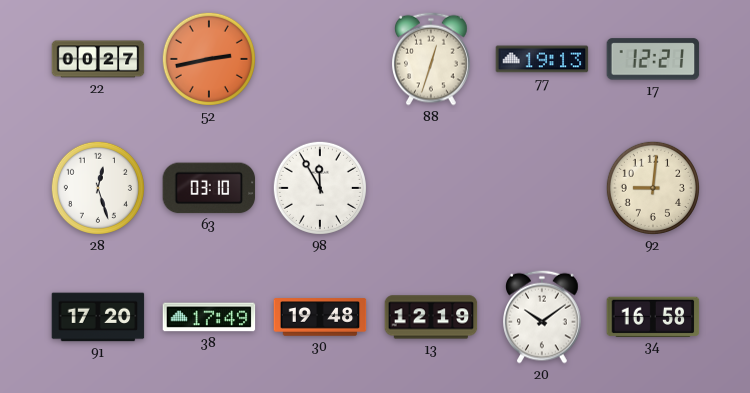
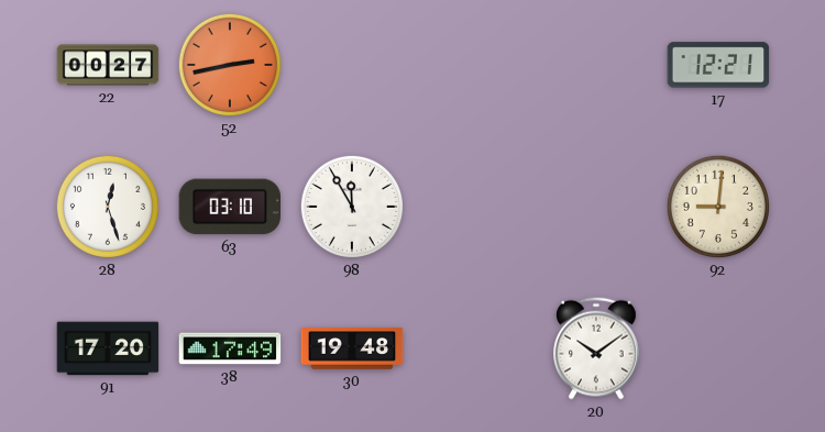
88: 12:33 -> none
77: 19:13 -> none
13: 12:19 -> none
34: 16:58 -> none
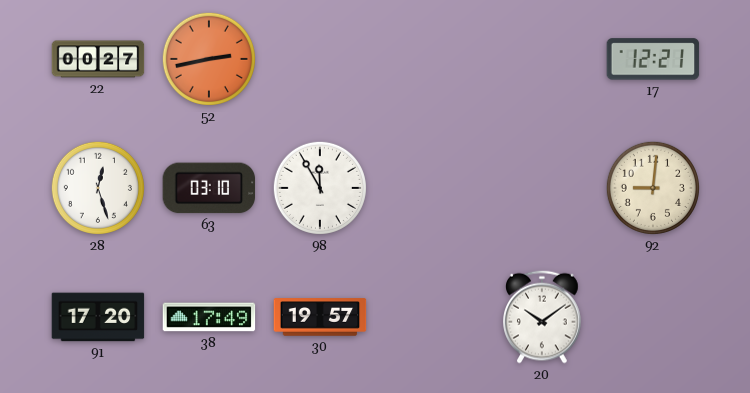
30: 19:48 -> 19:57
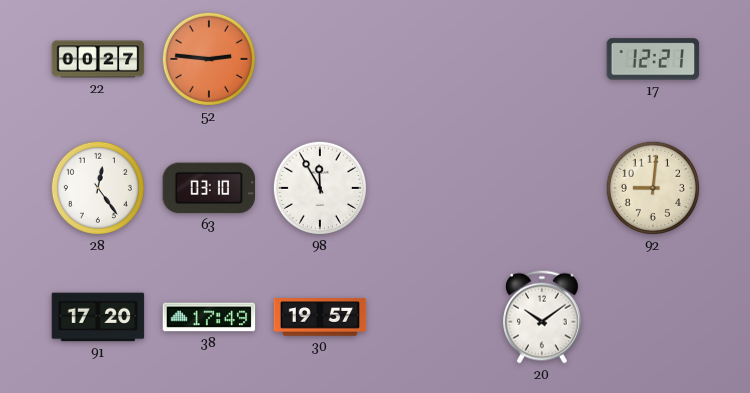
52: 2:43 -> 2:46
28: 12:27 -> 12:24
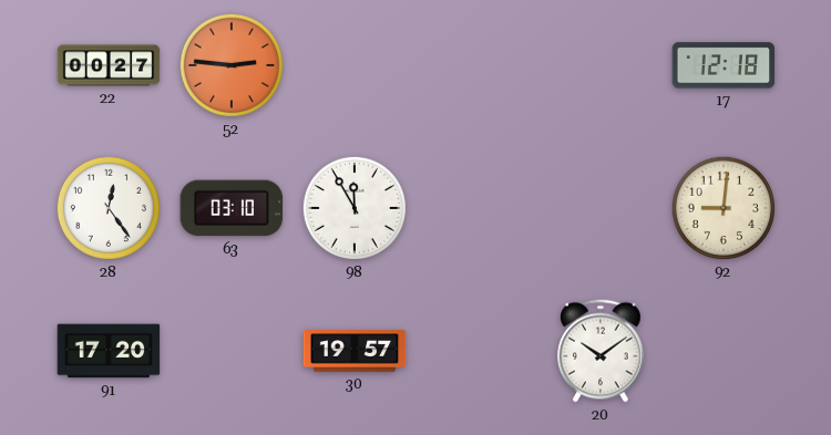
17: 12:21 -> 12:18
38: 17:49 -> none
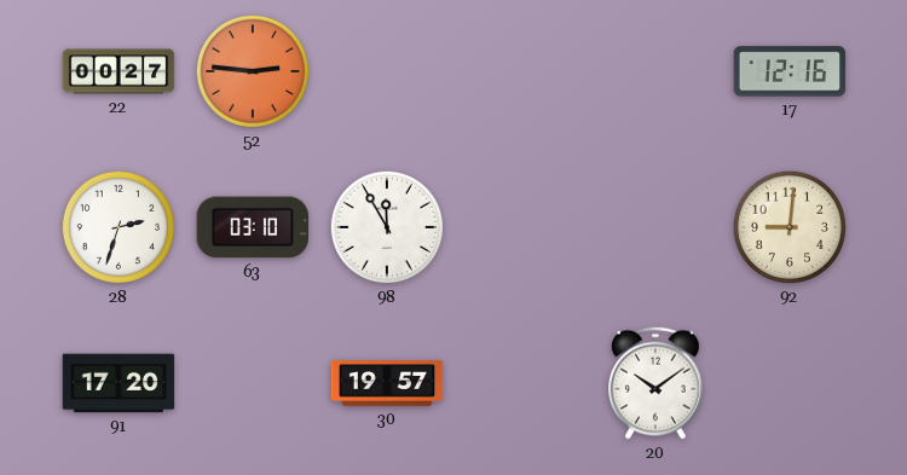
17: 12:18 -> 12:16
28: 12:24 -> 2:33
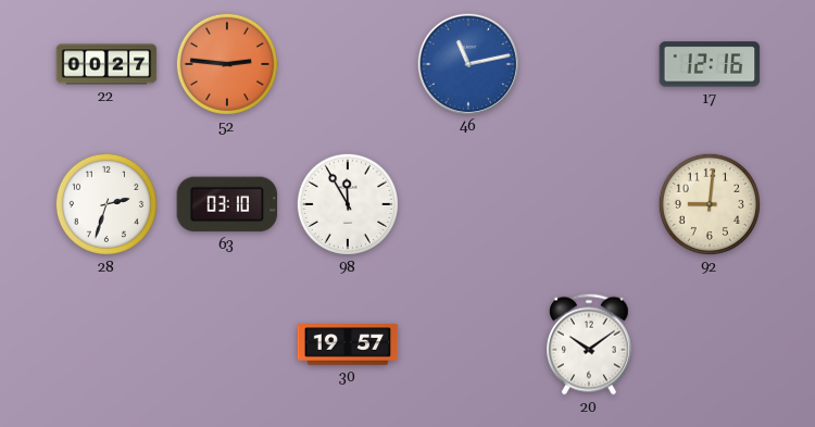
46: none -> 11:13
91: 17:20 -> none
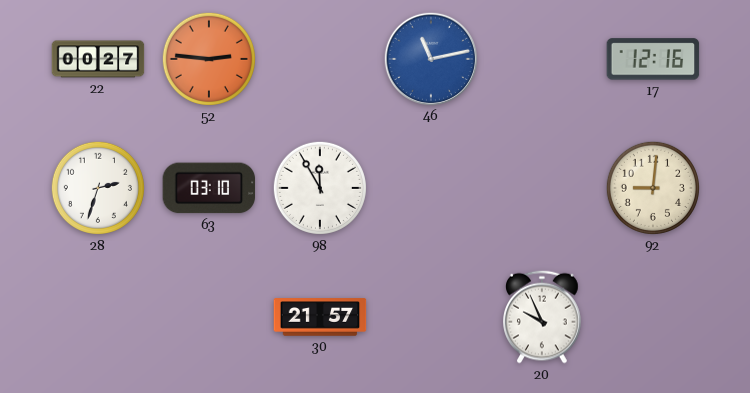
30: 19:57 -> 21:57
20: 10:09 -> 9:56
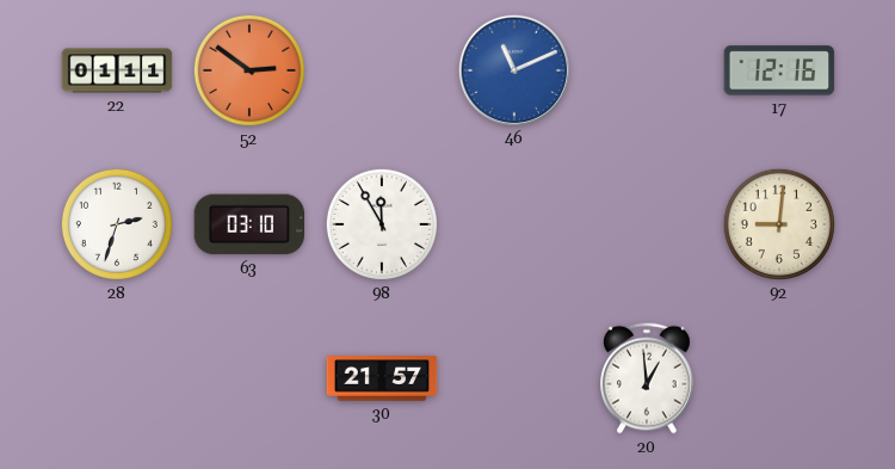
22: 00:27 -> 01:11
52: 2:46 -> 2:51
46: 11:13 -> 11:11
20: 9:56 -> 12:59
